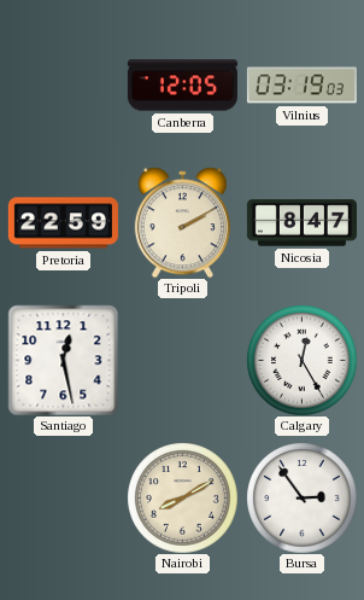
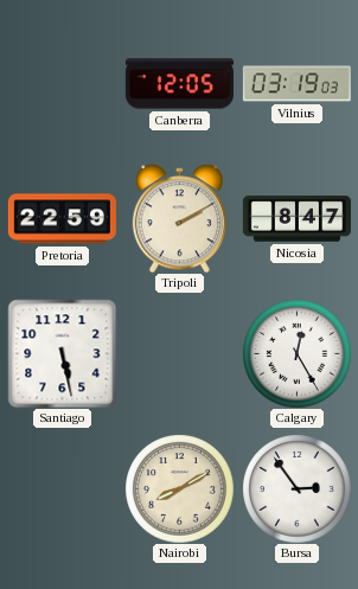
Santiago: 12:28 -> 5:28
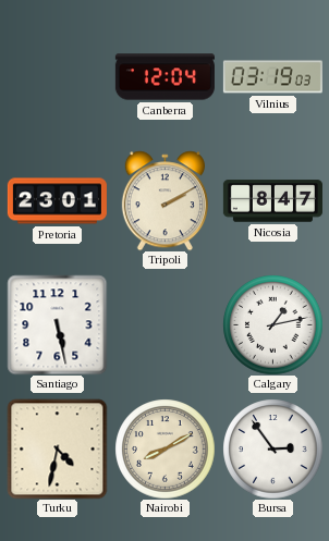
Canberra: 12:05 -> 12:04
Pretoria: 22:59 -> 23:01
Calgary: 12:25 -> 1:13
Turku: none -> 4:32
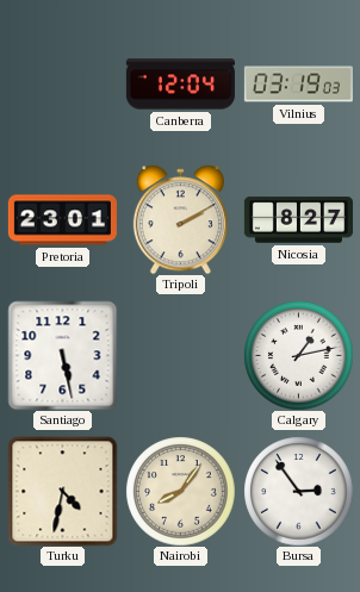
Nicosia: 8:47 -> 8:27
Nairobi: 8:10 -> 8:06
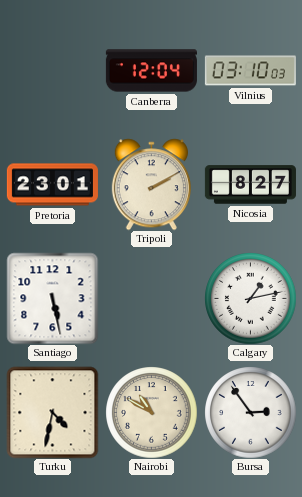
Vilnius: 03:19 -> 03:10
Nairobi: 8:06 -> 10:50
